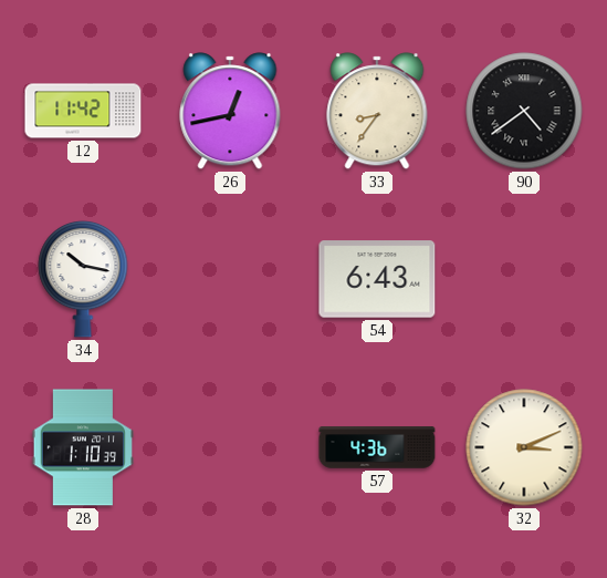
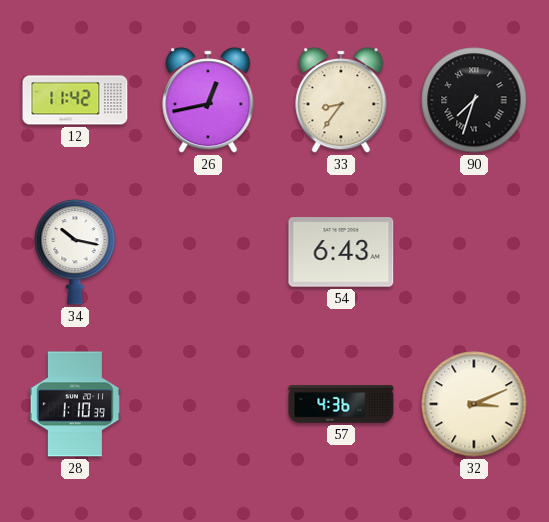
90: 4:39 -> 7:33
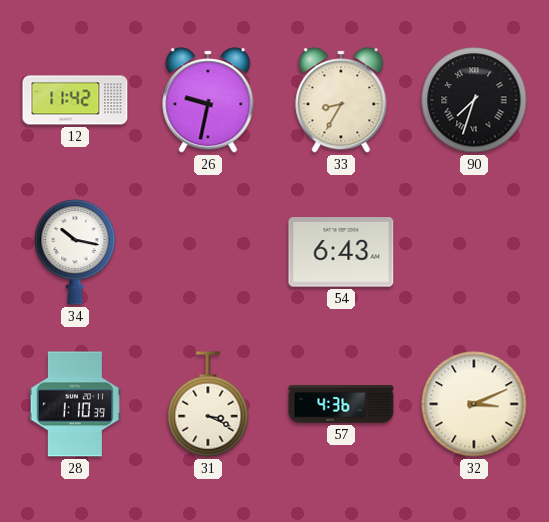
26: 12:43 -> 9:32
33: 8:36 -> 8:35
31: none -> 3:19
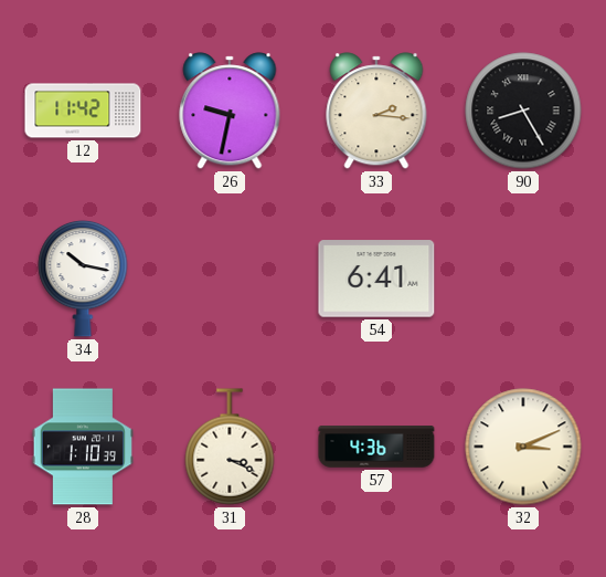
33: 8:35 -> 2:16
90: 7:33 -> 8:25
54: 6:43 -> 6:41
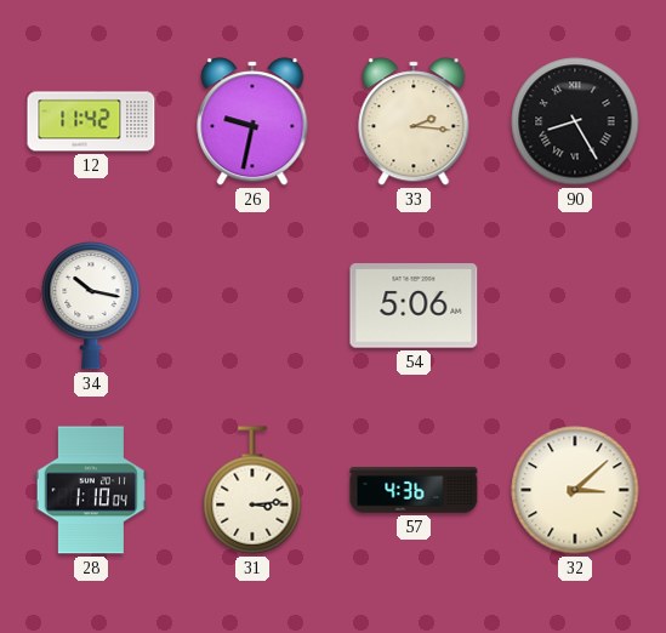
54: 6:41 -> 5:06
28: 1:10:39 -> 1:10:04
31: 3:19 -> 3:14
32: 3:11 -> 3:08
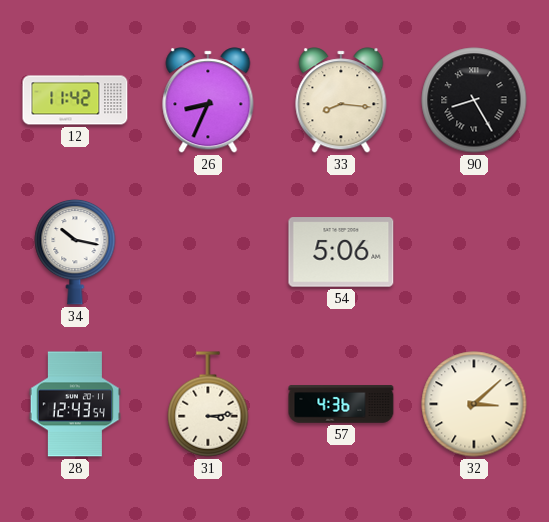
26: 9:32 -> 8:34
33: 2:16 -> 8:16
28: 1:10 -> 12:43
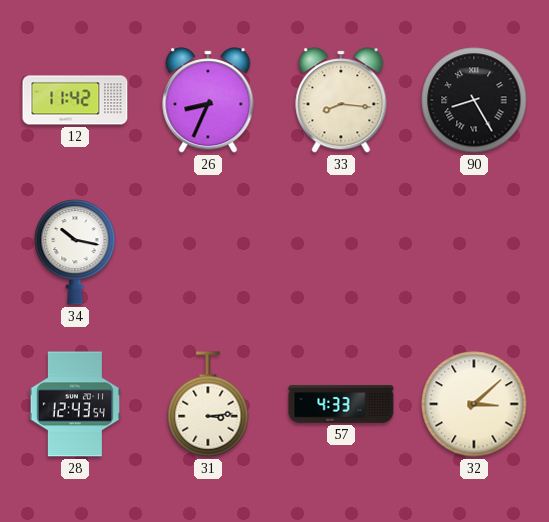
54: 5:06 -> none
57: 4:36 -> 4:33
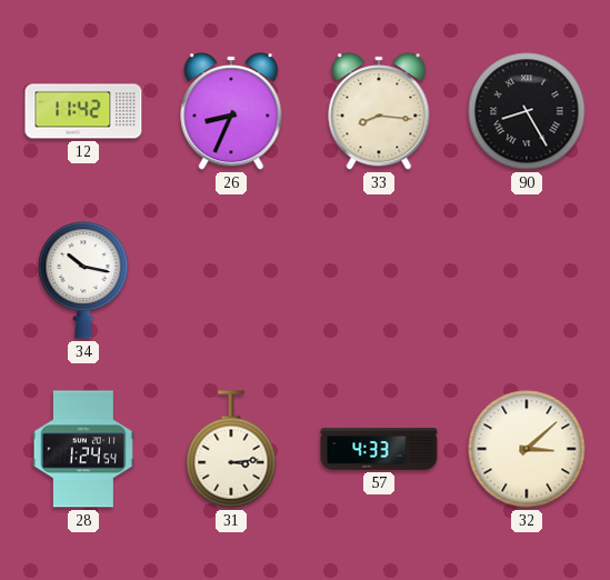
28: 12:43 -> 1:24
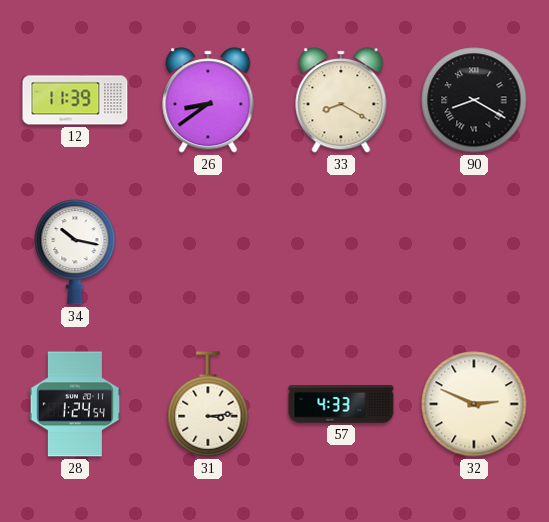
12: 11:42 -> 11:39
26: 8:34 -> 8:39
33: 8:16 -> 8:20
90: 8:25 -> 8:20
32: 3:08 -> 2:49
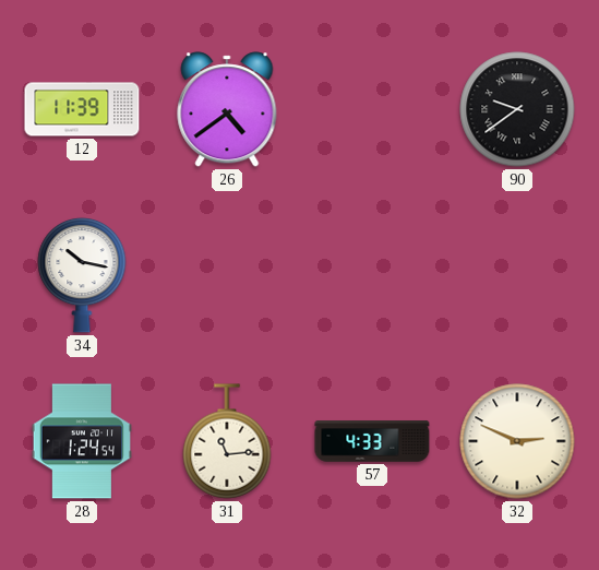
26: 8:39 -> 4:39
33: 8:20 -> none
90: 8:20 -> 9:39
31: 3:14 -> 11:14
